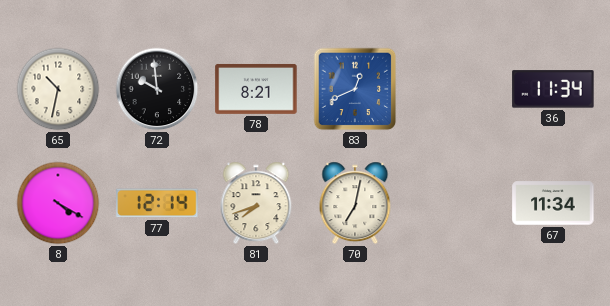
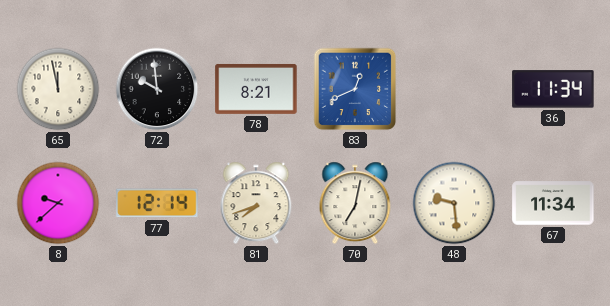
65: 10:32 -> 11:58
8: 4:20 -> 9:38
48: none -> 9:29
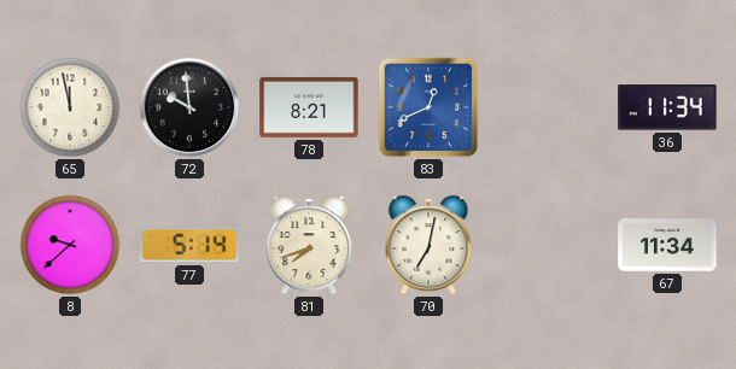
77: 12:14 -> 5:14
48: 9:29 -> none
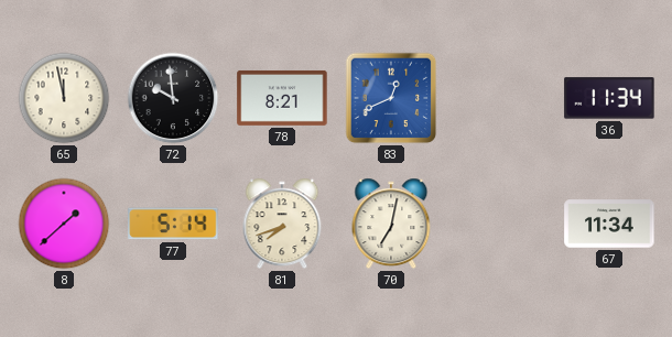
8: 9:38 -> 1:38
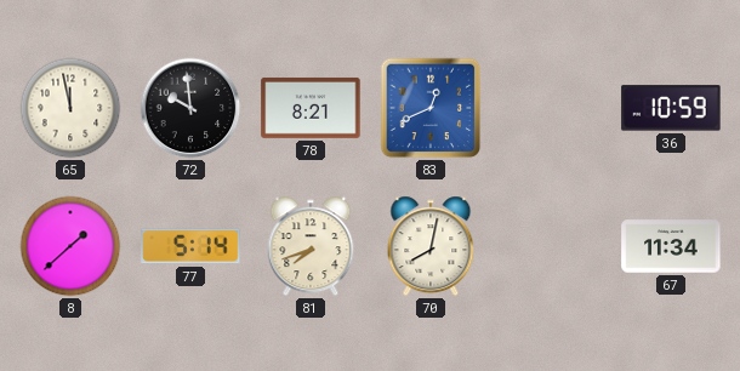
36: 11:34 -> 10:59
70: 7:02 -> 8:02
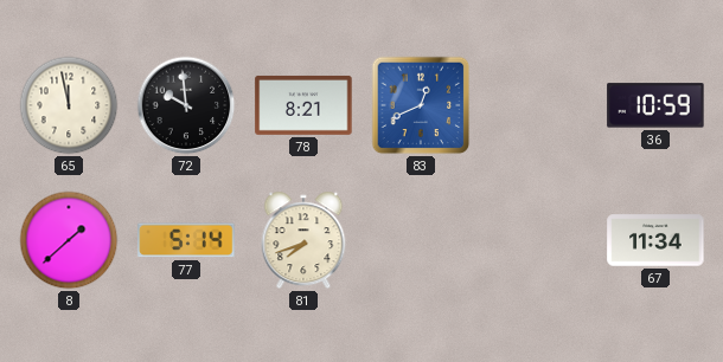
70: 8:02 -> none
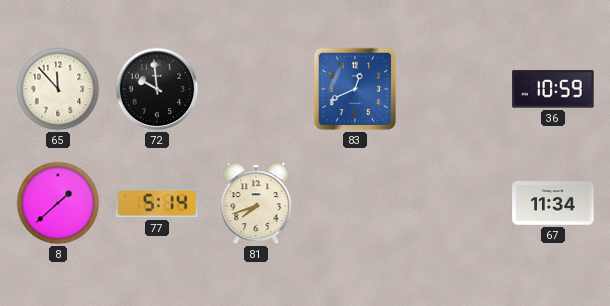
65: 11:58 -> 11:53
78: 8:21 -> none
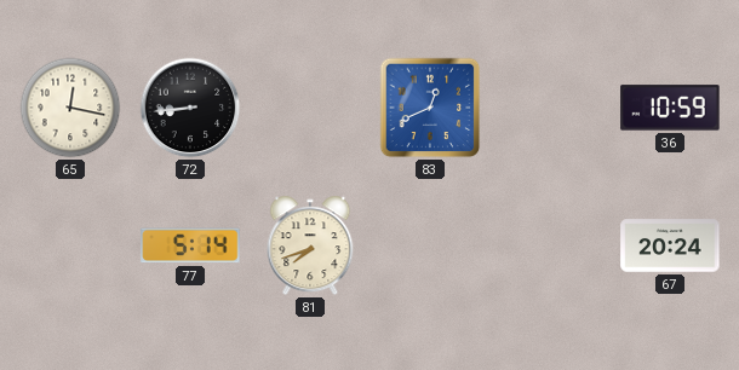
65: 11:53 -> 12:17
72: 9:59 -> 8:44
8: 1:38 -> none
67: 11:34 -> 20:24
